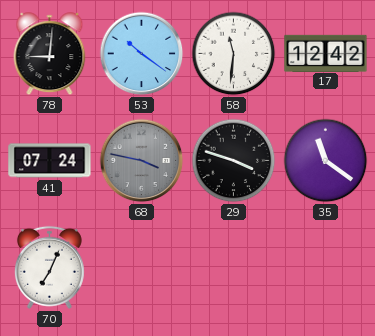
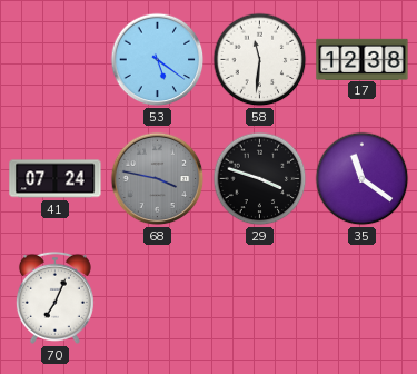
78: 9:01 -> none
53: 10:21 -> 5:21
17: 12:42 -> 12:38
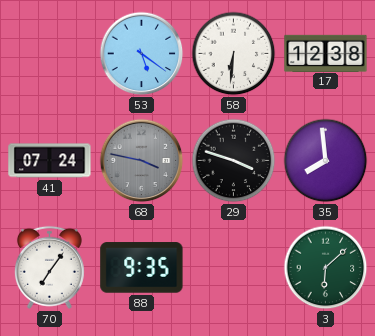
58: 11:31 -> 6:31
35: 11:21 -> 7:59
70: 7:04 -> 7:06
88: none -> 9:35
3: none -> 6:08
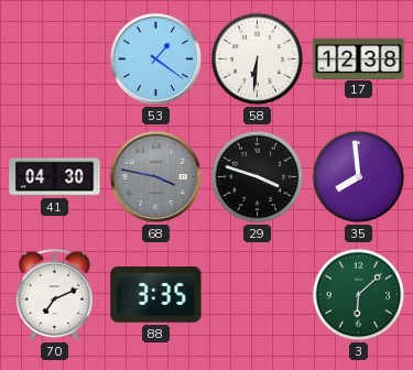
53: 5:21 -> 1:21
41: 07:24 -> 04:30
70: 7:06 -> 7:11
88: 9:35 -> 3:35
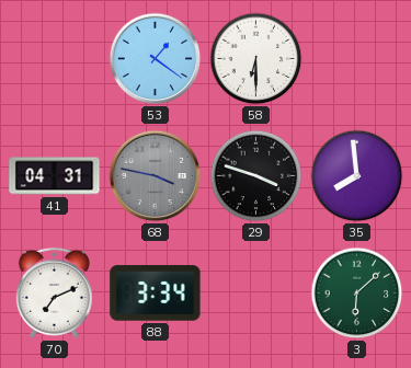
58: 6:31 -> 6:30
17: 12:38 -> none
41: 04:30 -> 04:31
88: 3:35 -> 3:34
